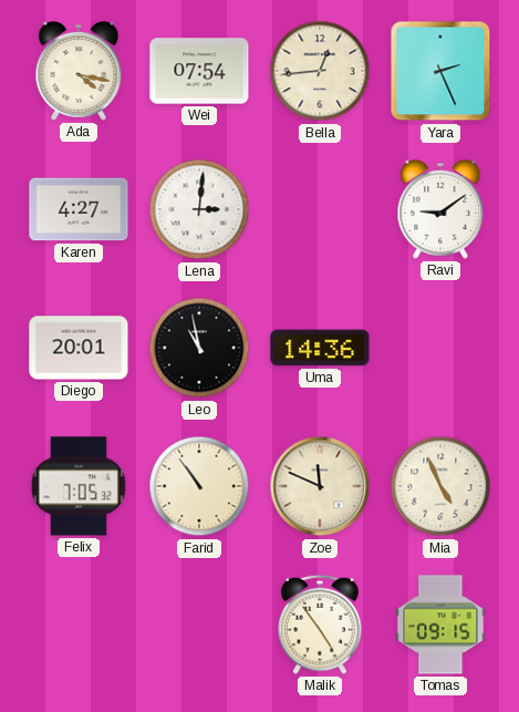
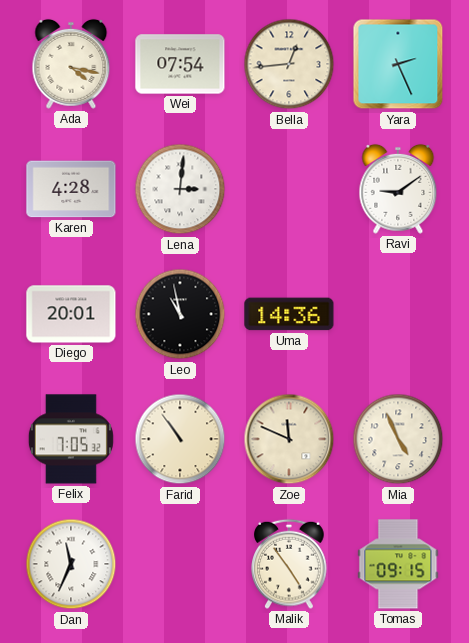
Karen: 4:27 -> 4:28
Dan: none -> 11:34
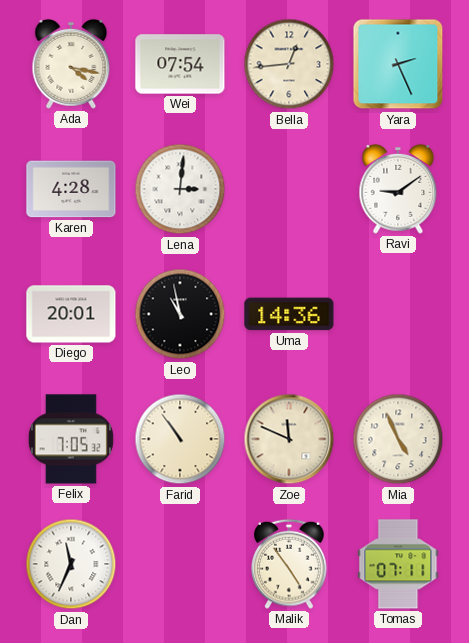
Tomas: 09:15 -> 07:11
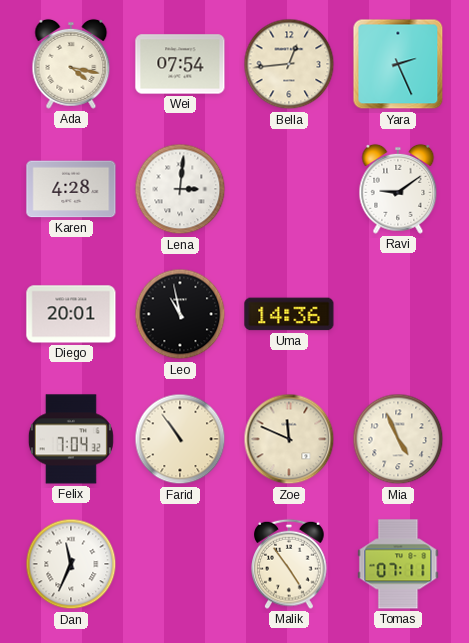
Felix: 7:05 -> 7:04
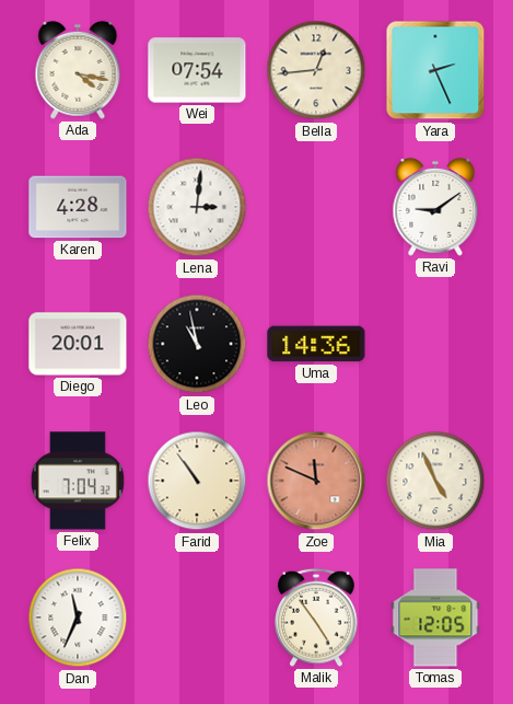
Zoe dial: cream -> salmon
Tomas: 07:11 -> 12:05
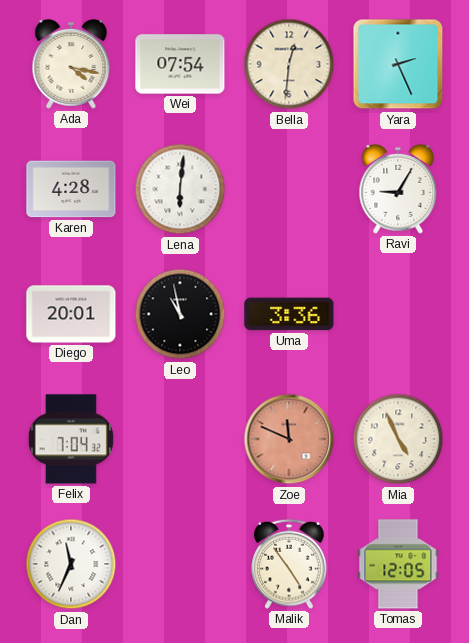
Bella: 12:44 -> 12:31
Lena: 3:01 -> 6:01
Ravi: 9:09 -> 9:05
Uma: 14:36 -> 3:36
Farid: 10:54 -> none
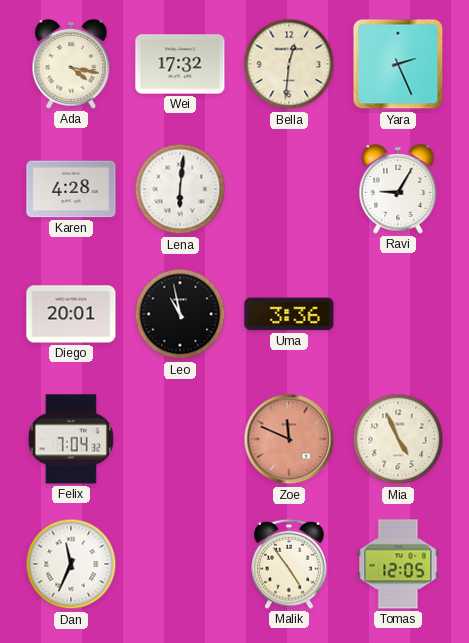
Wei: 07:54 -> 17:32
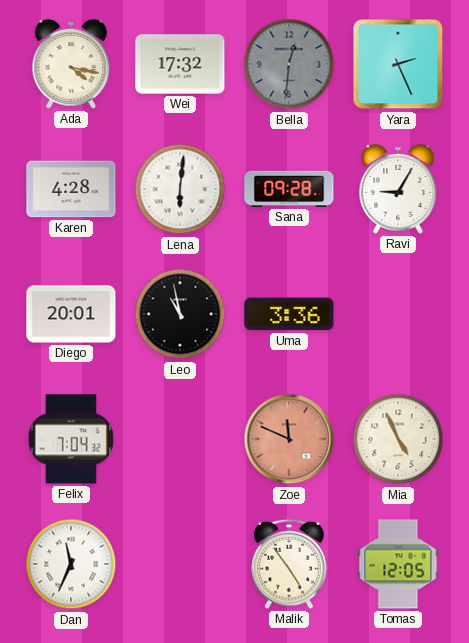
Bella dial: cream -> grey
Sana: none -> 09:28
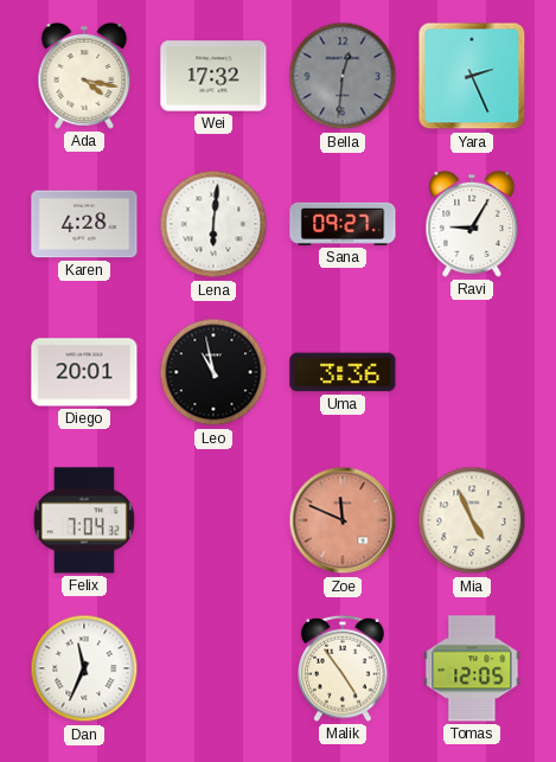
Sana: 09:28 -> 09:27
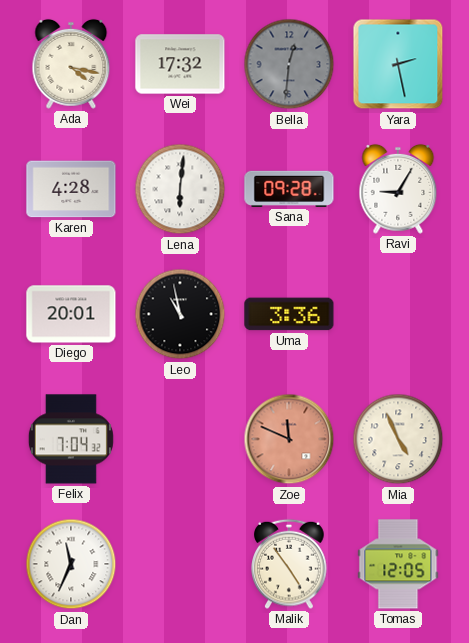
Yara: 2:26 -> 2:28
Sana: 09:27 -> 09:28
